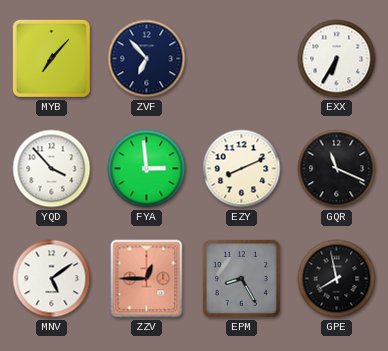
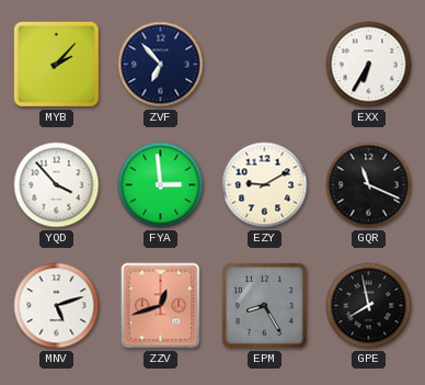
MYB: 7:07 -> 2:07
EZY: 8:11 -> 9:10
MNV: 5:09 -> 5:12
ZZV: 12:45 -> 12:42
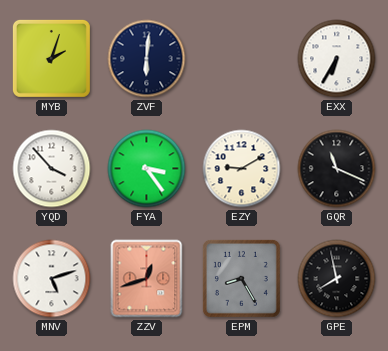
MYB: 2:07 -> 2:03
ZVF: 6:53 -> 6:01
FYA: 2:59 -> 3:24
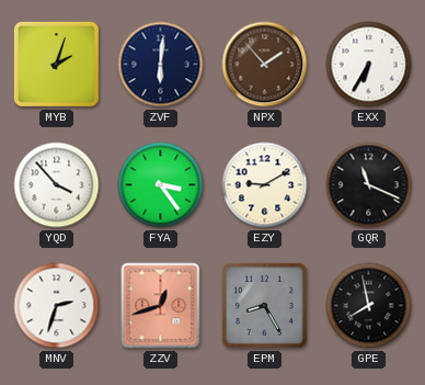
NPX: none -> 1:53
MNV: 5:12 -> 2:33
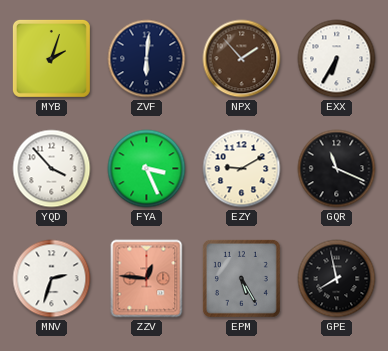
FYA: 3:24 -> 3:26
ZZV: 12:42 -> 12:46
EPM: 8:25 -> 5:25
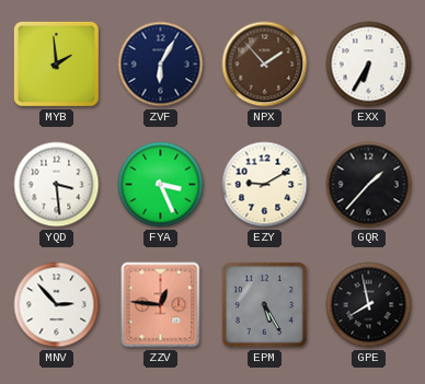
MYB: 2:03 -> 1:59
ZVF: 6:01 -> 6:05
YQD: 3:53 -> 3:29
GQR: 11:19 -> 1:37
MNV: 2:33 -> 2:53
